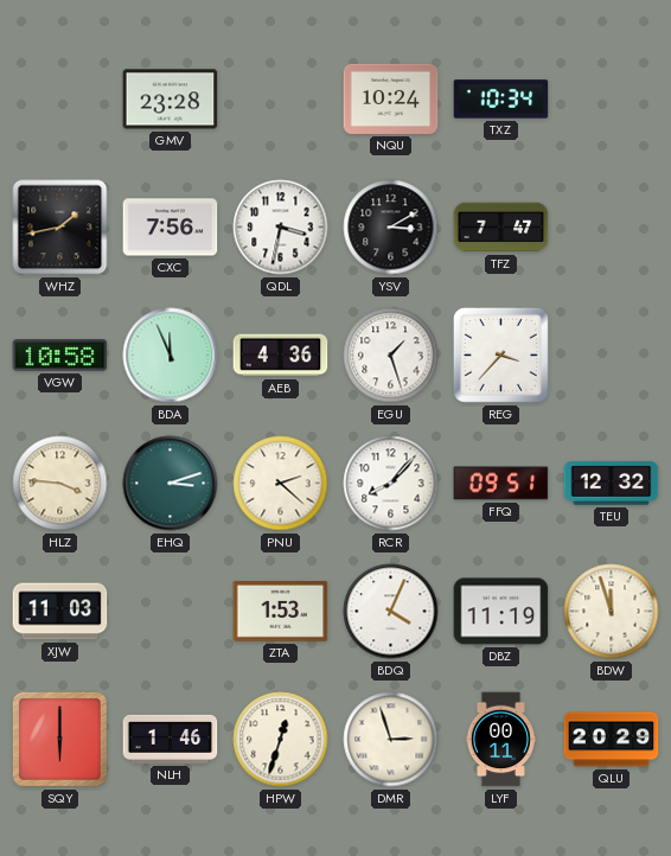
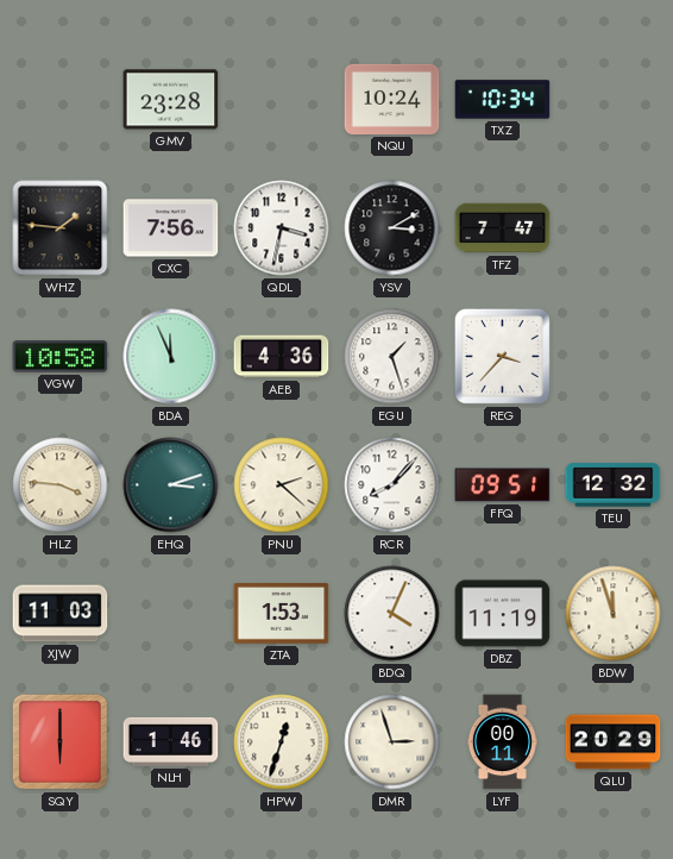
WHZ: 1:43 -> 1:46
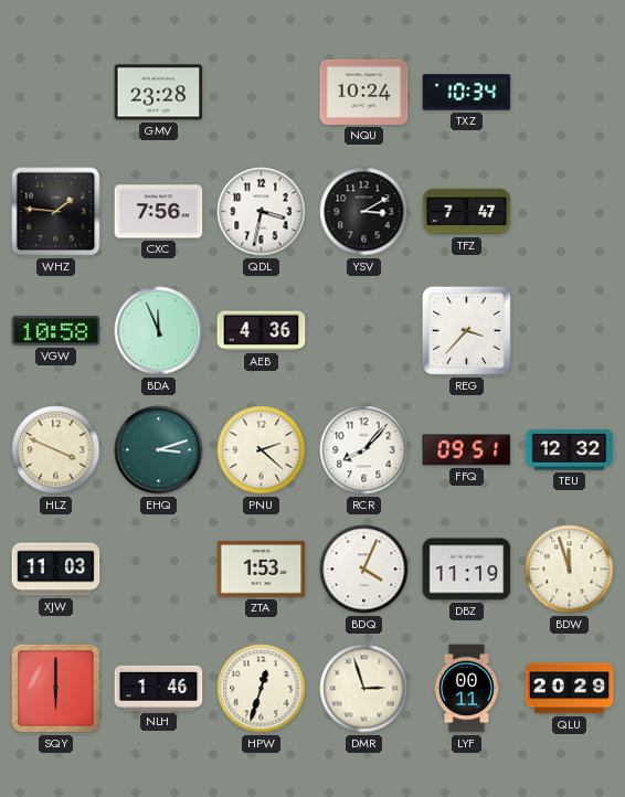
EGU: 1:27 -> none
HLZ: 3:46 -> 3:49
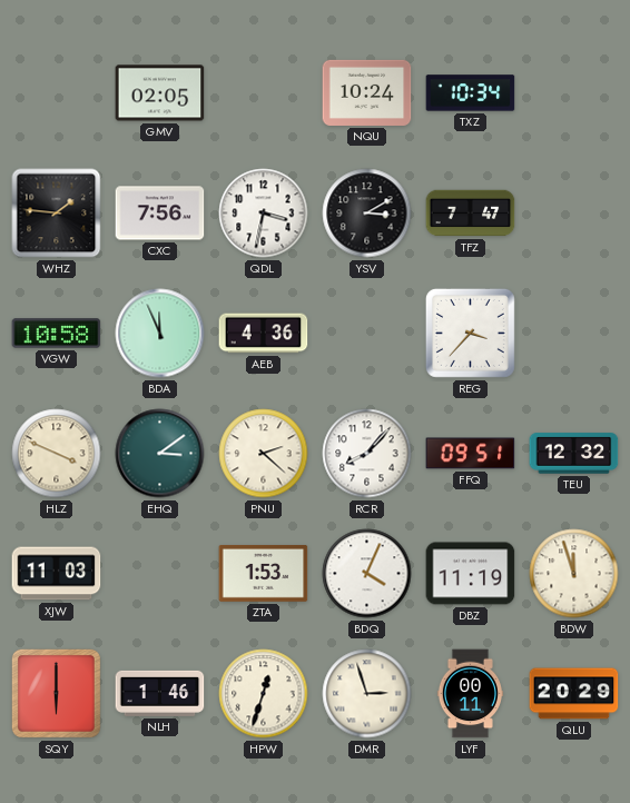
GMV: 23:28 -> 02:05
EHQ: 3:12 -> 3:09
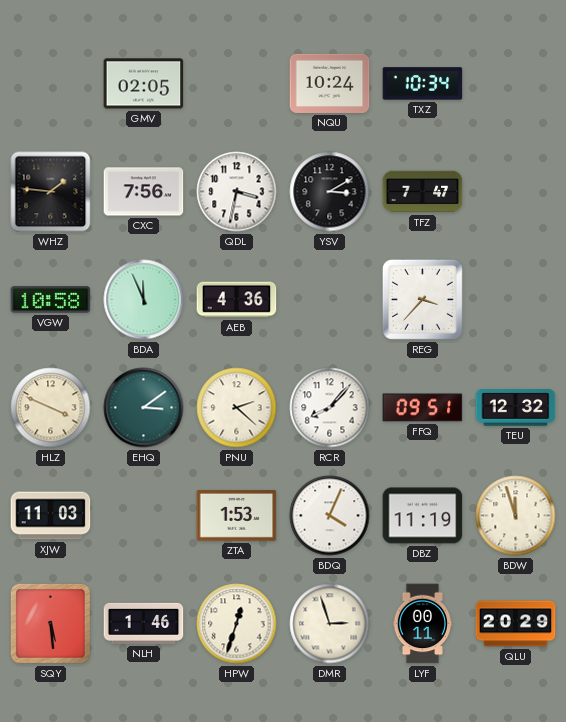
SQY: 6:00 -> 5:29
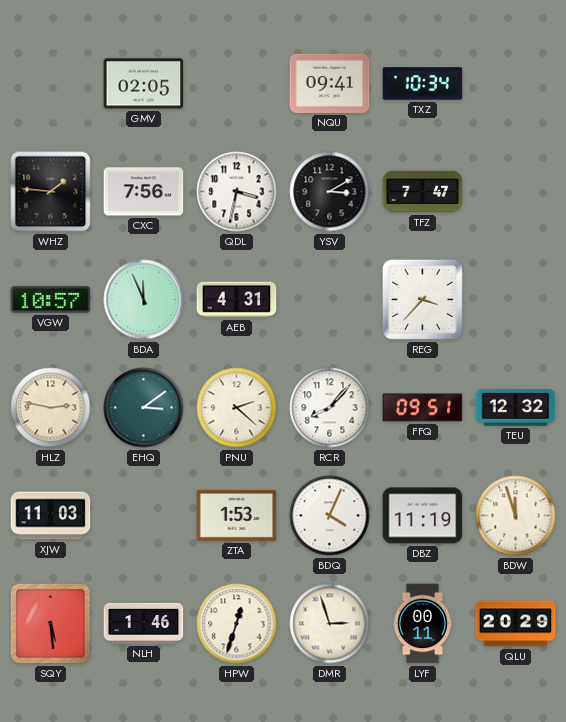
NQU: 10:24 -> 09:41
VGW: 10:58 -> 10:57
AEB: 4:36 -> 4:31
HLZ: 3:49 -> 2:47
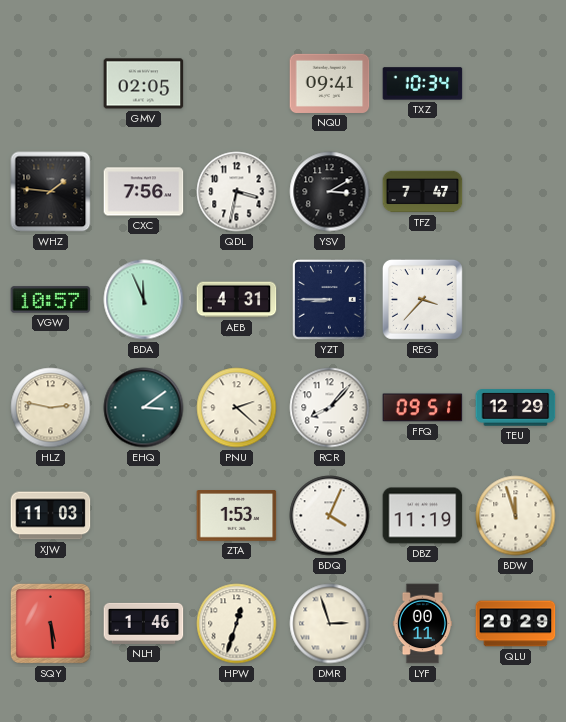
YZT: none -> 8:45
TEU: 12:32 -> 12:29
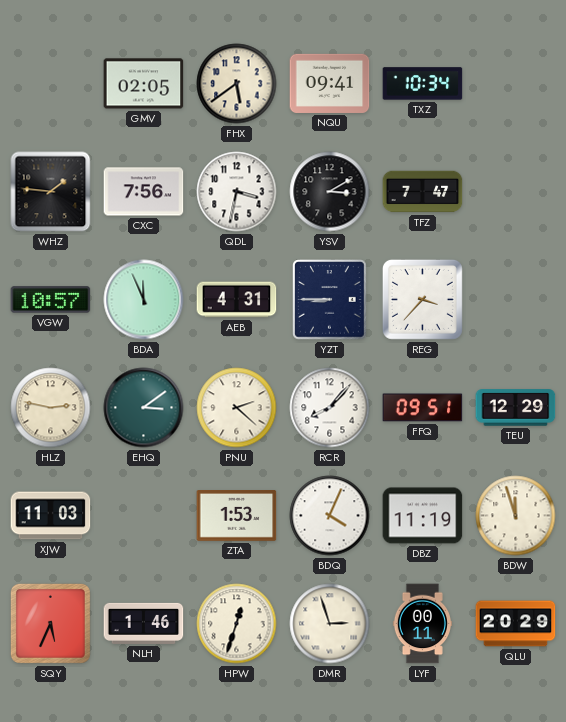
FHX: none -> 5:39
SQY: 5:29 -> 5:34
